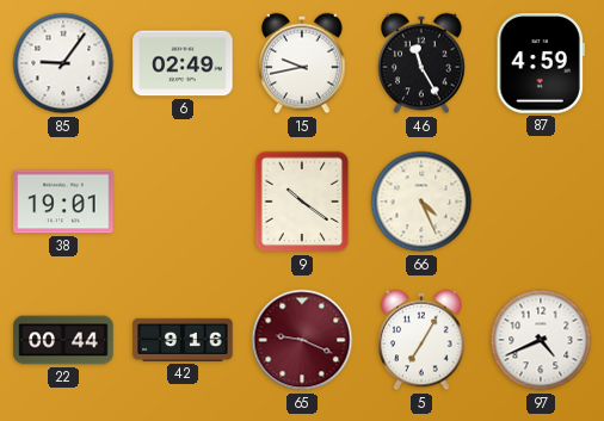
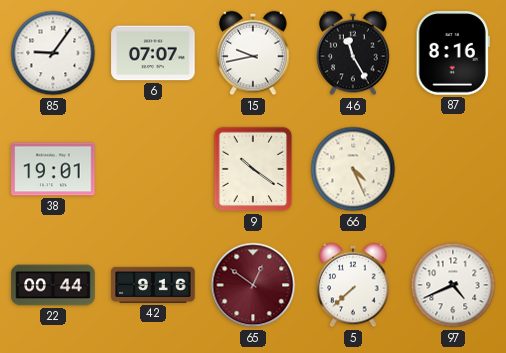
6: 02:49 -> 07:07
87: 4:59 -> 8:16
65: 9:19 -> 12:51
5: 7:05 -> 7:38
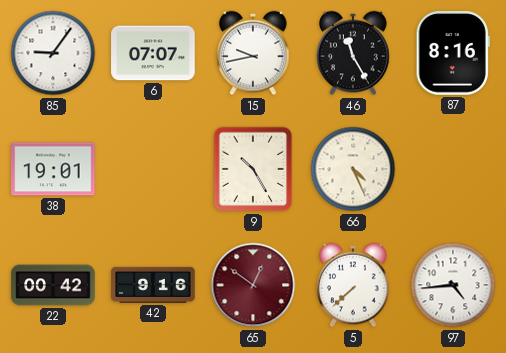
9: 10:21 -> 10:25
22: 00:44 -> 00:42
97: 4:41 -> 4:44
